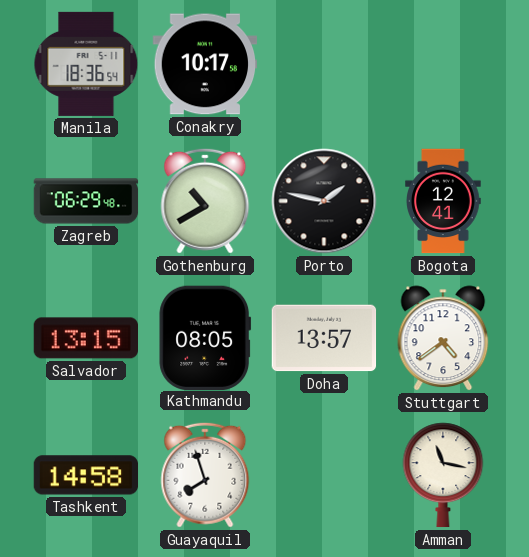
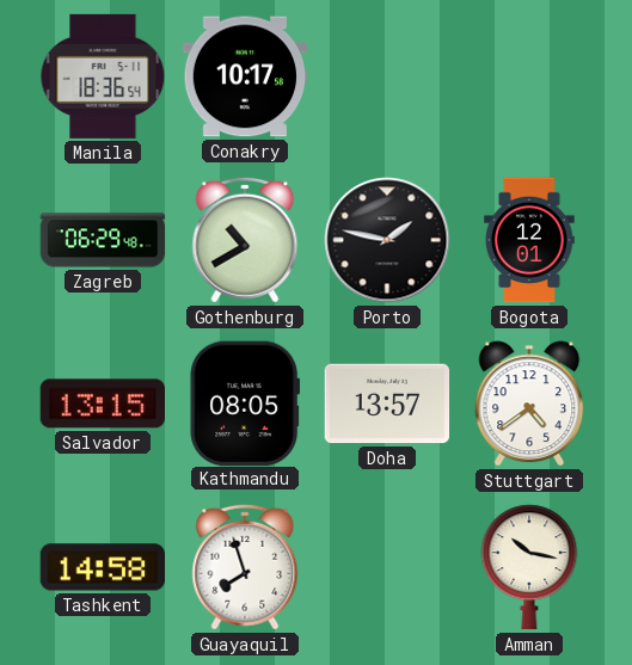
Bogota: 12:41 -> 12:01
Amman: 11:17 -> 10:17
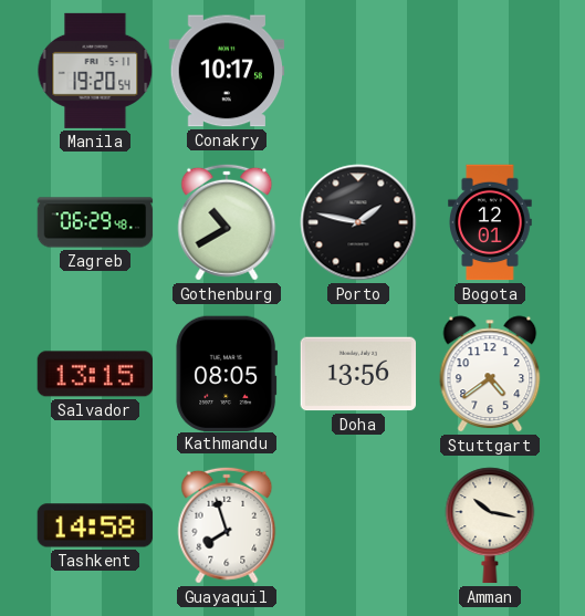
Manila: 18:36 -> 19:20
Doha: 13:57 -> 13:56
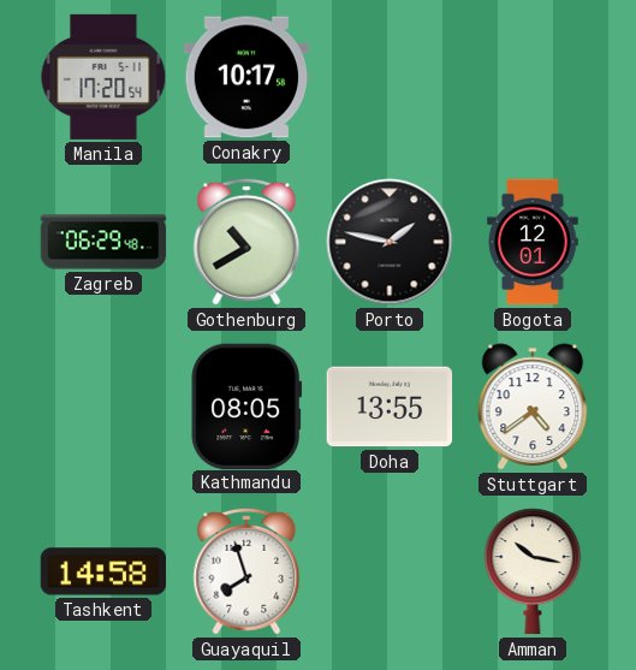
Manila: 19:20 -> 17:20
Salvador: 13:15 -> none
Doha: 13:56 -> 13:55
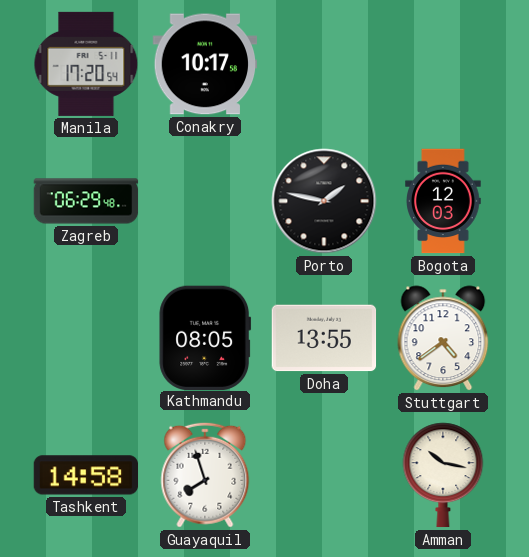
Gothenburg: 10:40 -> none
Bogota: 12:01 -> 12:03
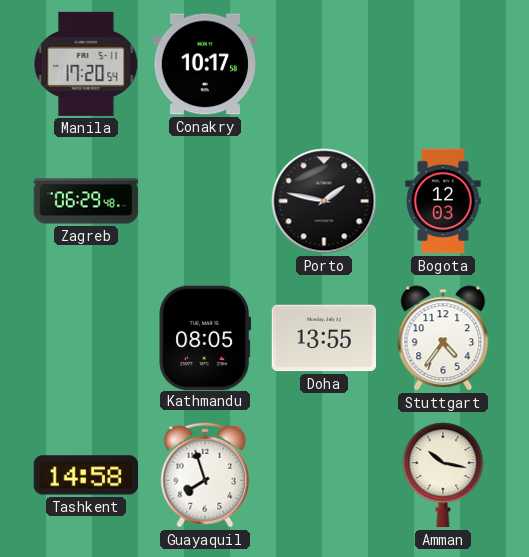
Stuttgart: 4:39 -> 4:36
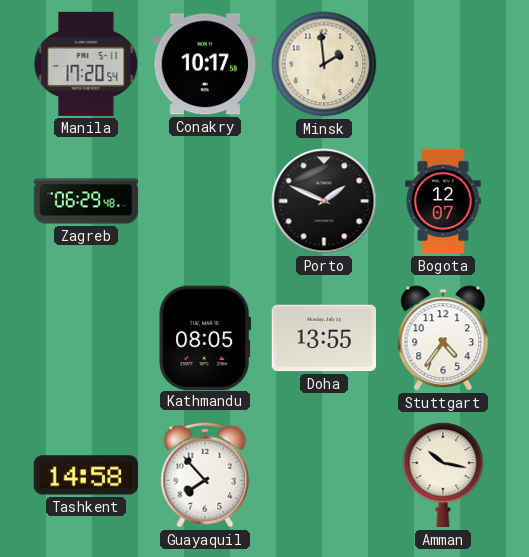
Minsk: none -> 1:59
Porto: 1:47 -> 1:49
Bogota: 12:03 -> 12:07
Guayaquil: 7:57 -> 7:53
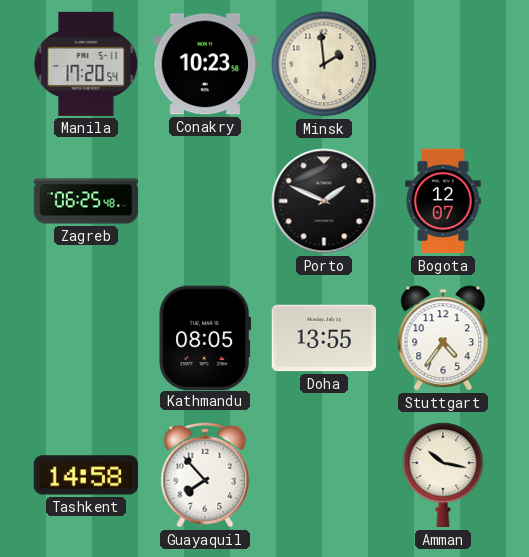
Conakry: 10:17 -> 10:23
Zagreb: 06:29 -> 06:25
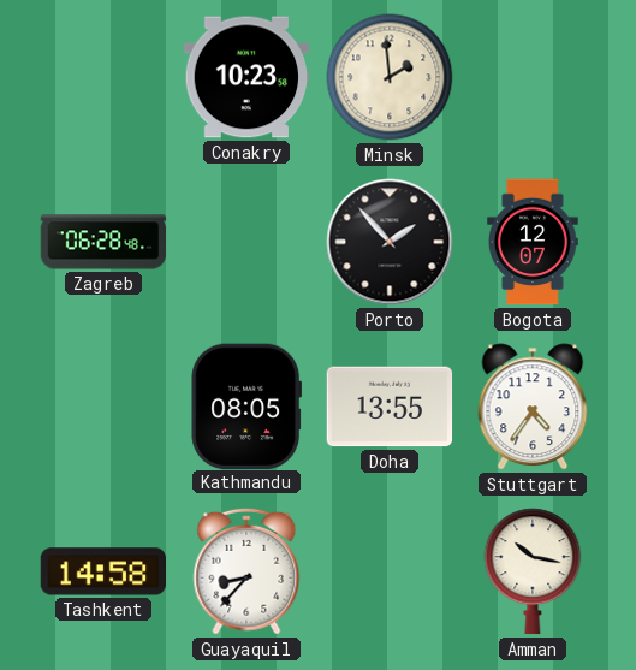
Manila: 17:20 -> none
Zagreb: 06:25 -> 06:28
Porto: 1:49 -> 1:53
Guayaquil: 7:53 -> 8:37
